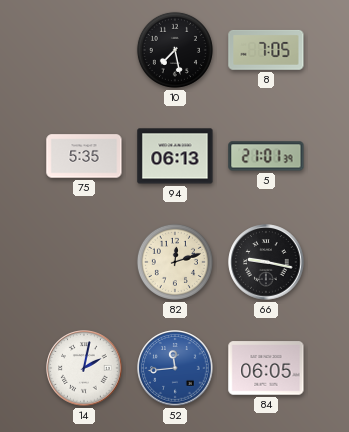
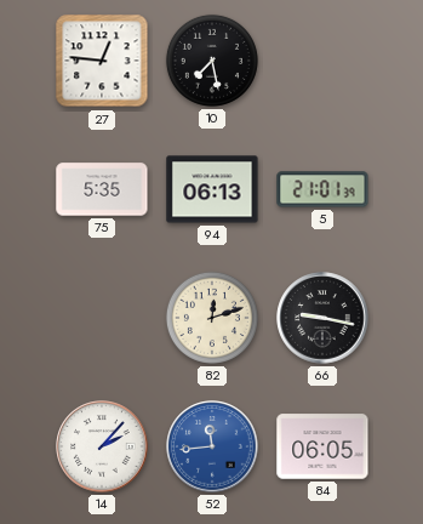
27: none -> 12:46
8: 7:05 -> none
14: 2:02 -> 2:07
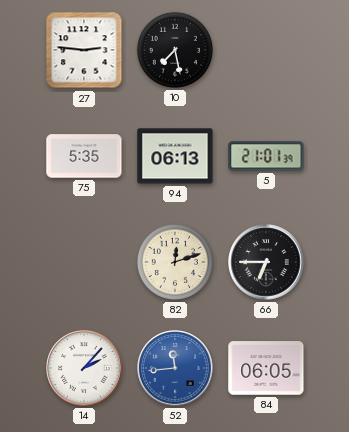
27: 12:46 -> 2:46
66: 9:17 -> 6:45
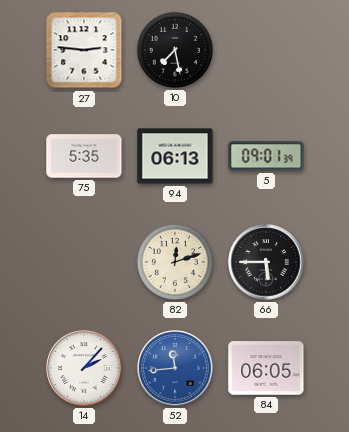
5: 21:01 -> 09:01
66: 6:45 -> 5:45
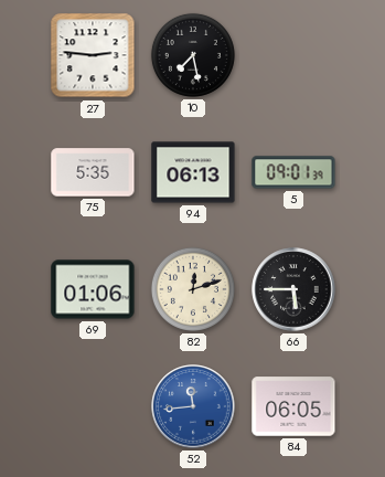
69: none -> 01:06
14: 2:07 -> none
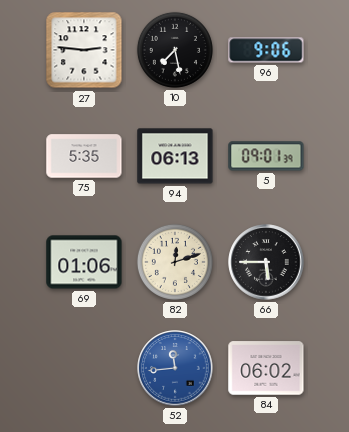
96: none -> 9:06
84: 06:05 -> 06:02
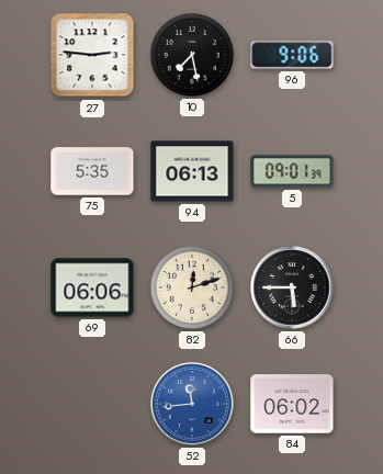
69: 01:06 -> 06:06
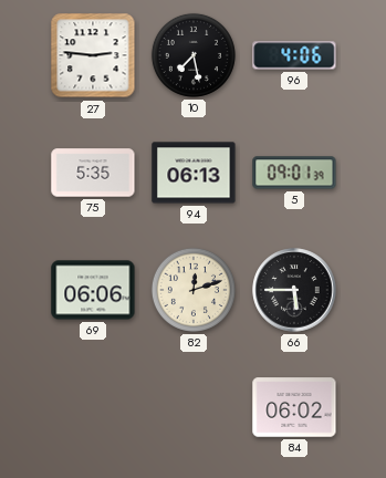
96: 9:06 -> 4:06
52: 11:44 -> none
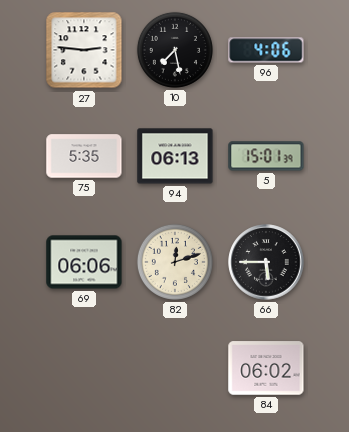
5: 09:01 -> 15:01
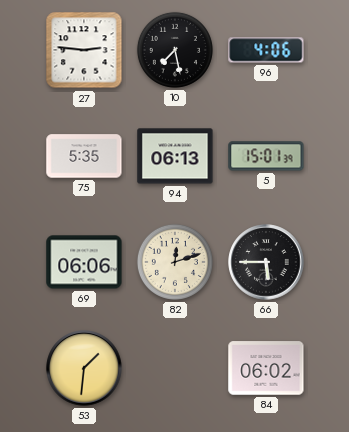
53: none -> 1:31
